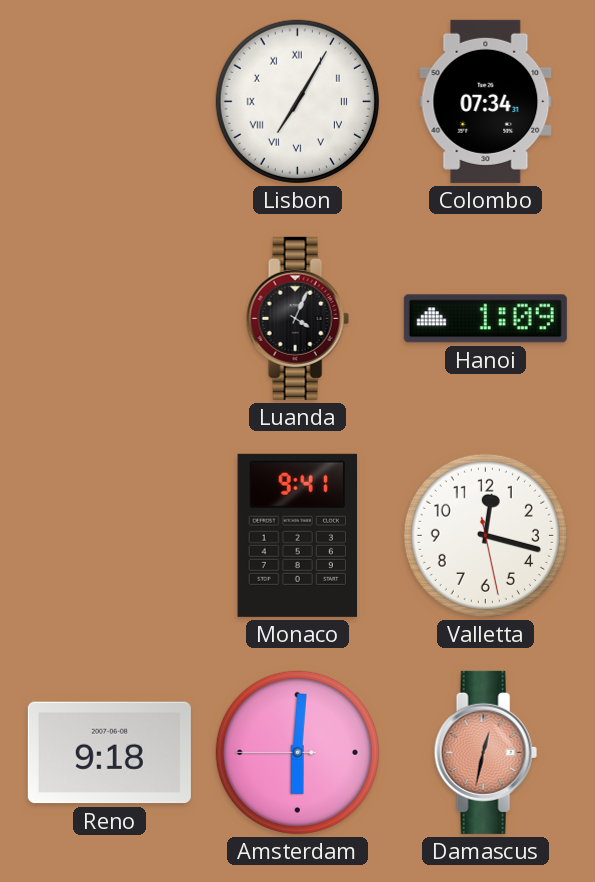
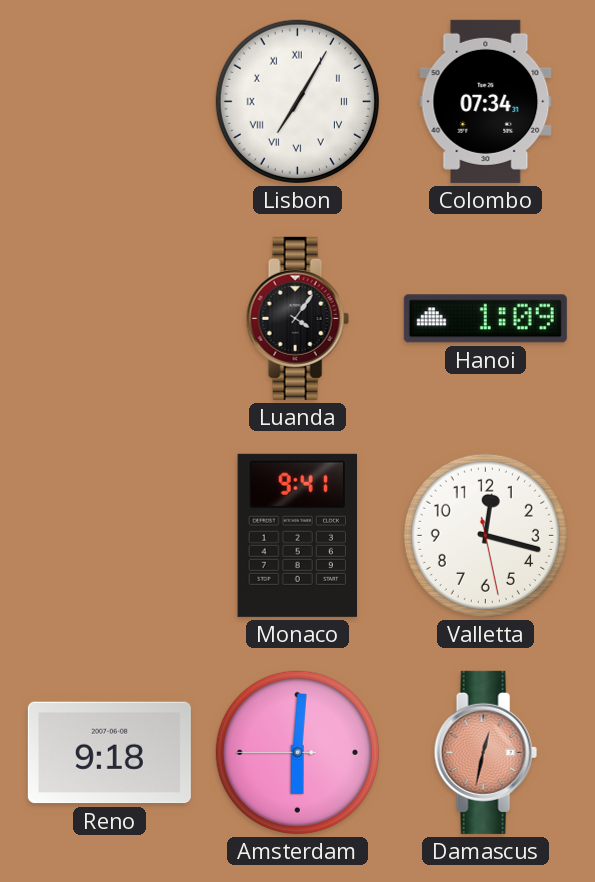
Luanda: 4:04 -> 4:06
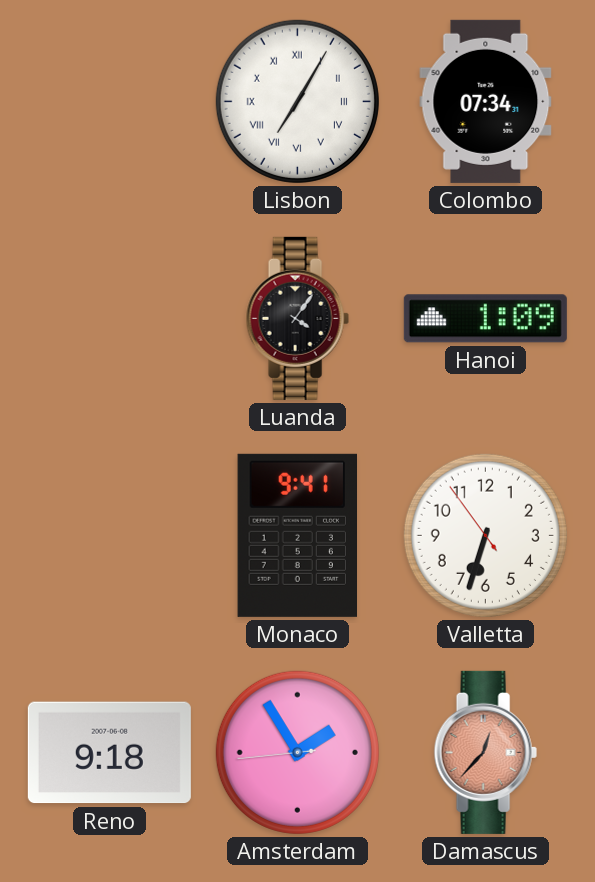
Valletta: 12:17 -> 6:32
Amsterdam: 6:00 -> 1:54
Damascus: 12:32 -> 12:37
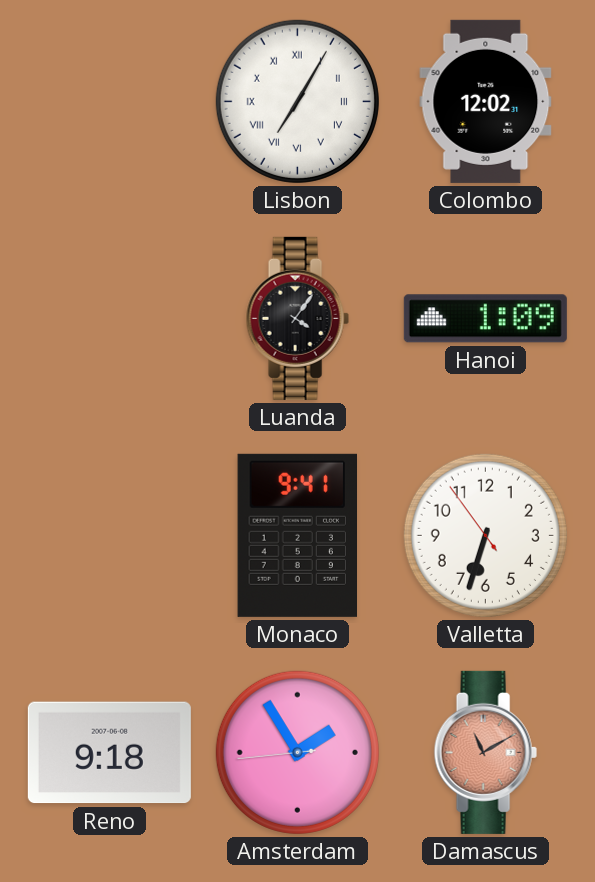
Colombo: 07:34 -> 12:02
Damascus: 12:37 -> 11:10
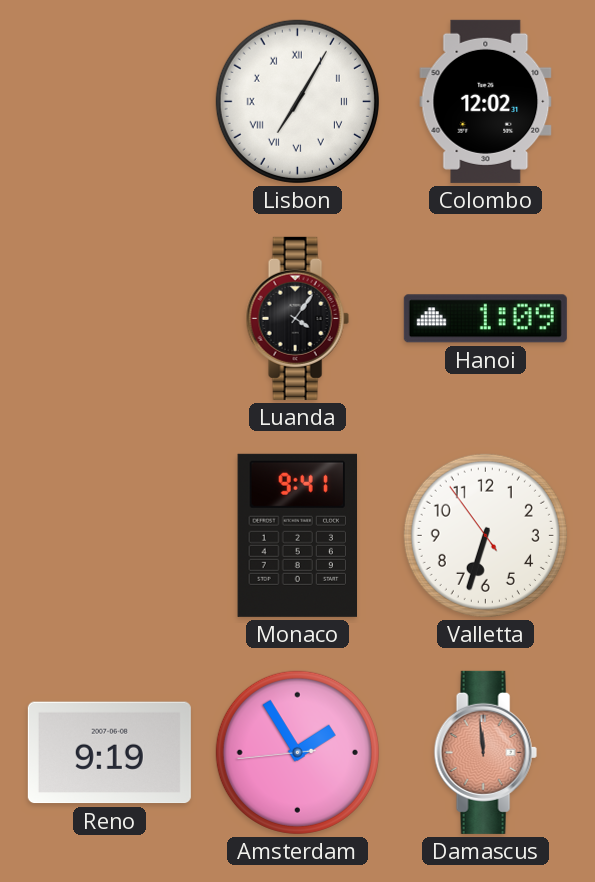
Reno: 9:18 -> 9:19
Damascus: 11:10 -> 11:59
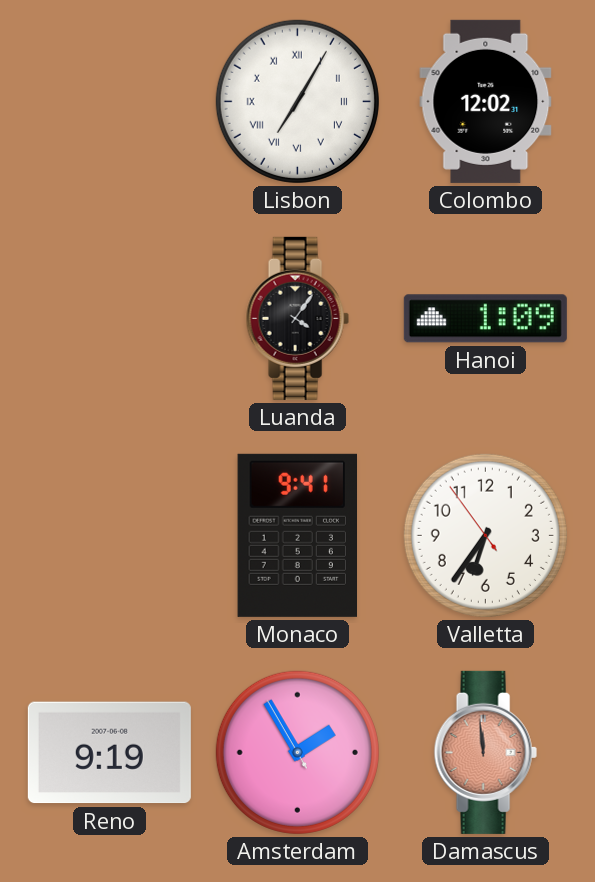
Valletta: 6:32 -> 6:35
Amsterdam: 1:54:44 -> 1:54:55
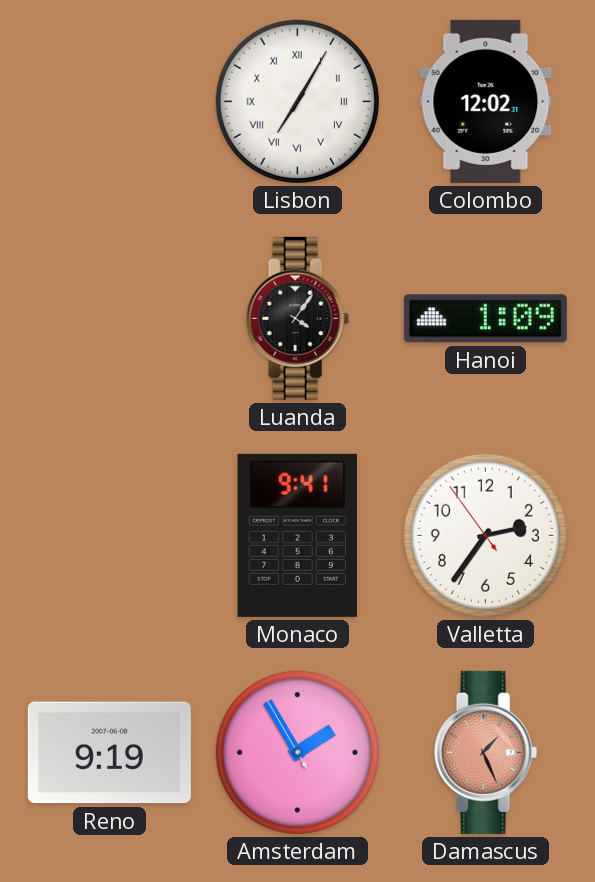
Valletta: 6:35 -> 2:35
Damascus: 11:59 -> 1:26
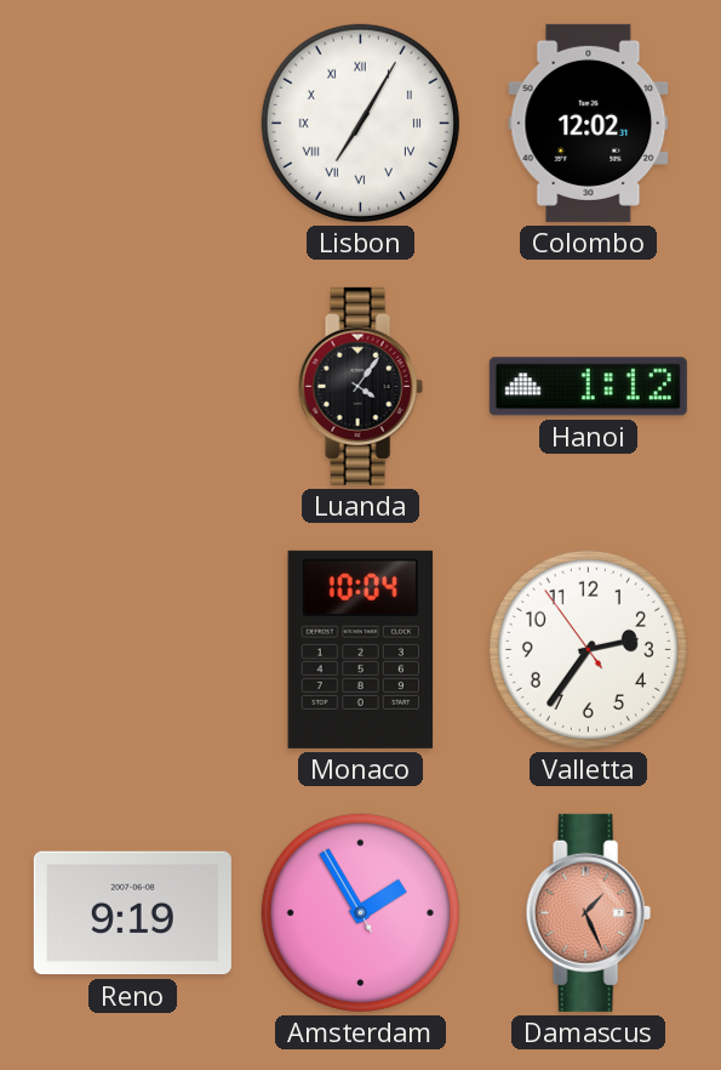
Hanoi: 1:09 -> 1:12
Monaco: 9:41 -> 10:04
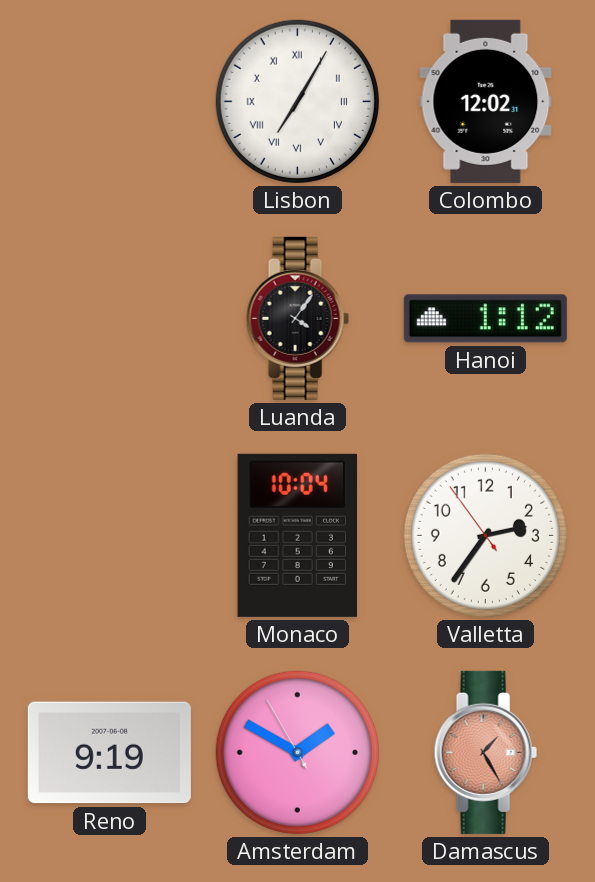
Amsterdam: 1:54 -> 1:49
Damascus: 1:26 -> 1:25
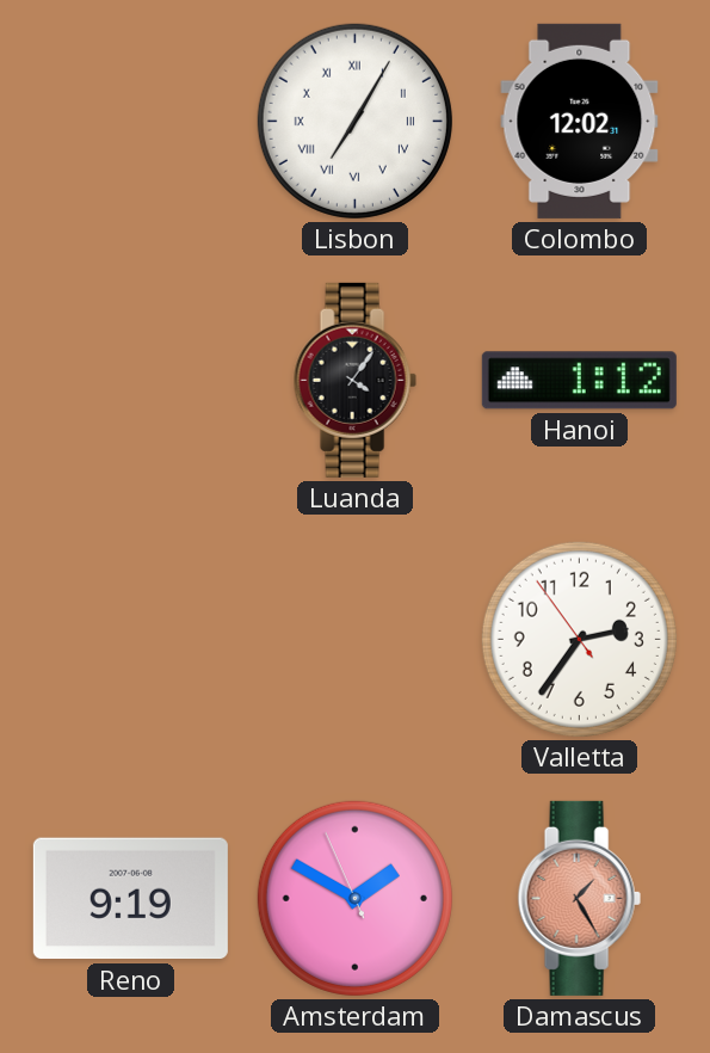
Monaco: 10:04 -> none
Amsterdam: 1:49:55 -> 1:49:56
